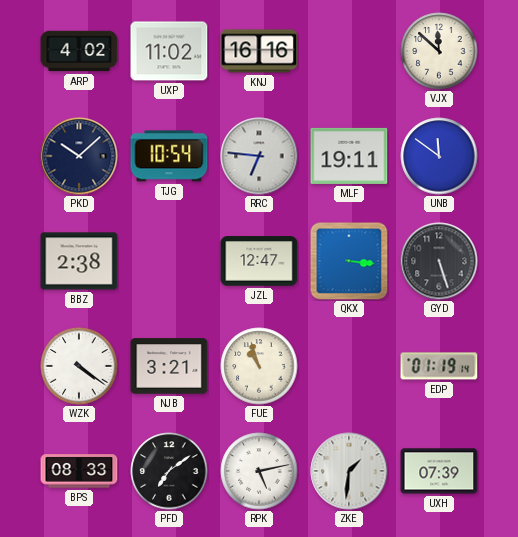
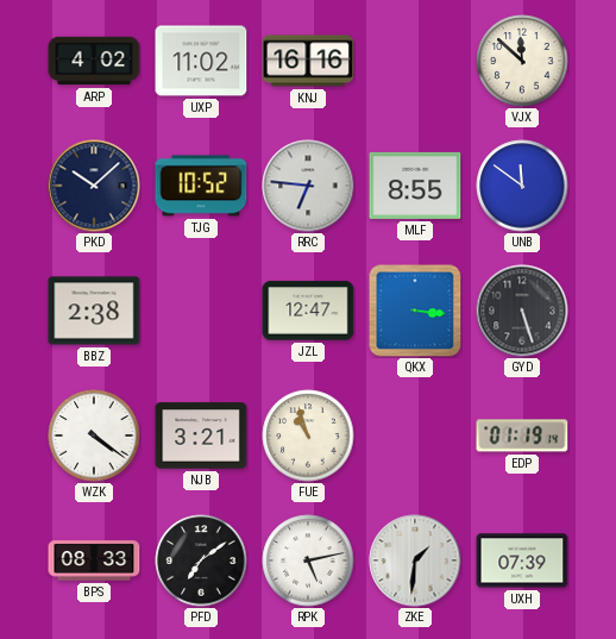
TJG: 10:54 -> 10:52
MLF: 19:11 -> 8:55
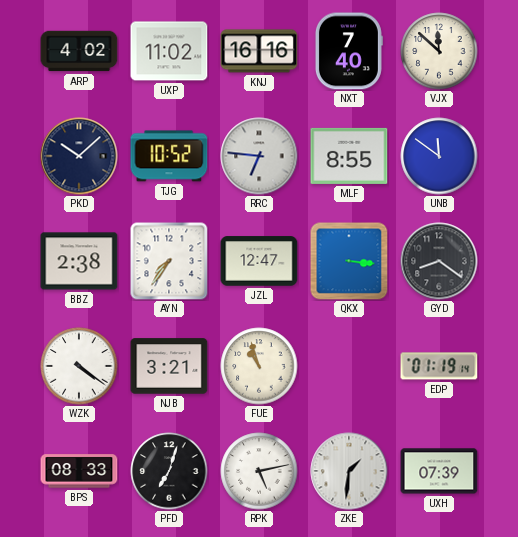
NXT: none -> 7:40
AYN: none -> 7:36
GYD: 5:27 -> 8:21
PFD: 7:09 -> 7:03
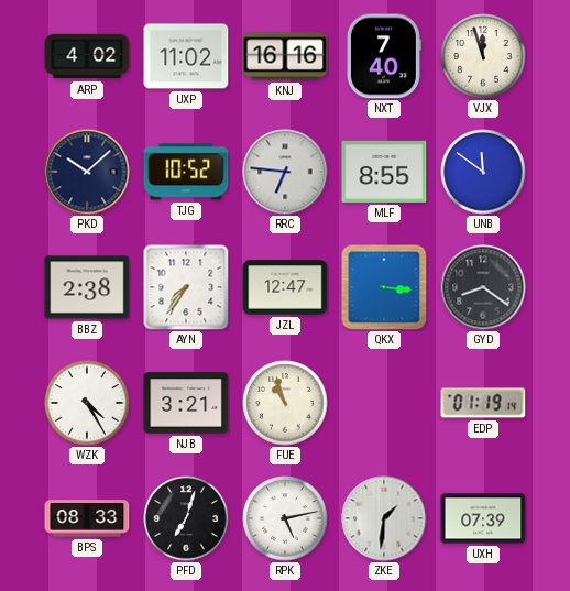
VJX: 11:52 -> 11:57
WZK: 4:21 -> 4:25
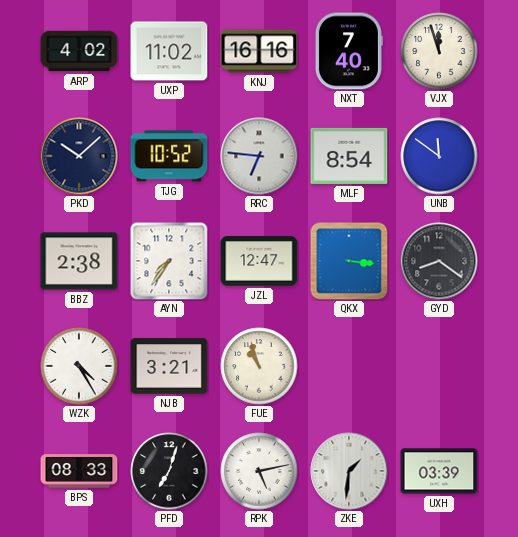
MLF: 8:55 -> 8:54
EDP: 01:19 -> none
UXH: 07:39 -> 03:39
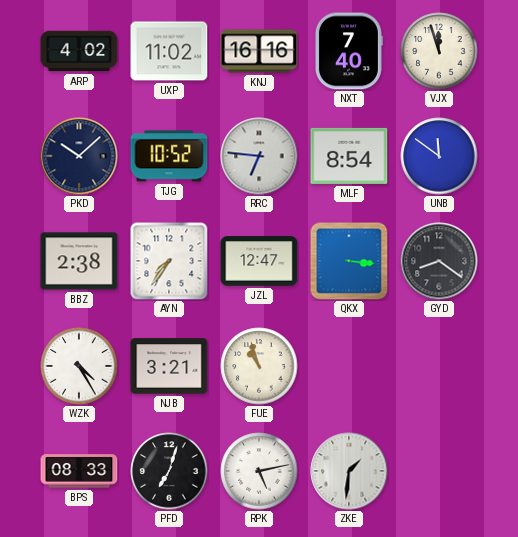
UXH: 03:39 -> none
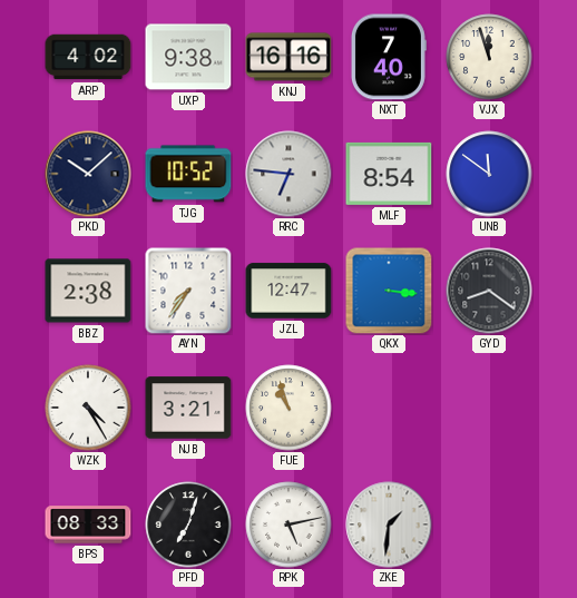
UXP: 11:02 -> 9:38
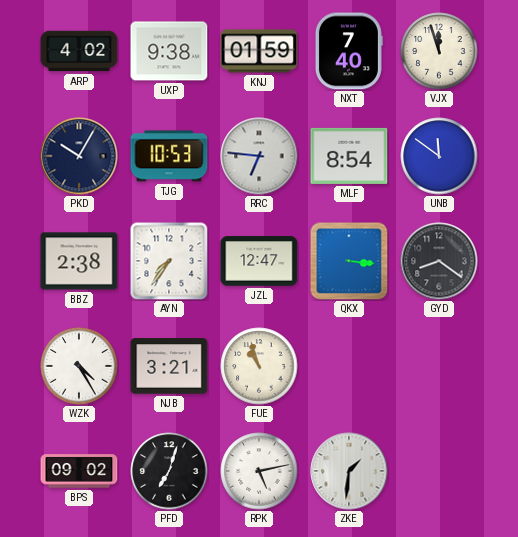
KNJ: 16:16 -> 01:59
PKD: 10:08 -> 10:05
TJG: 10:52 -> 10:53
BPS: 08:33 -> 09:02
